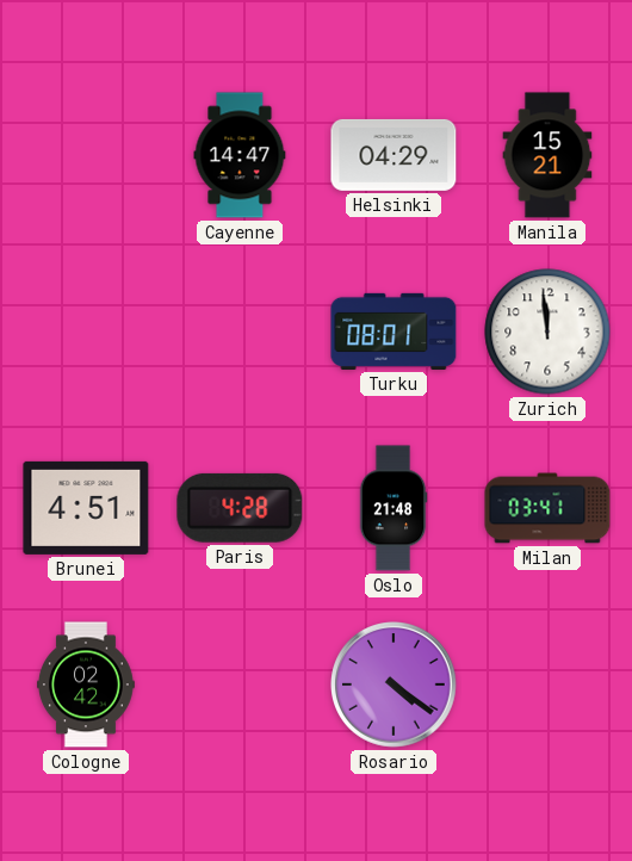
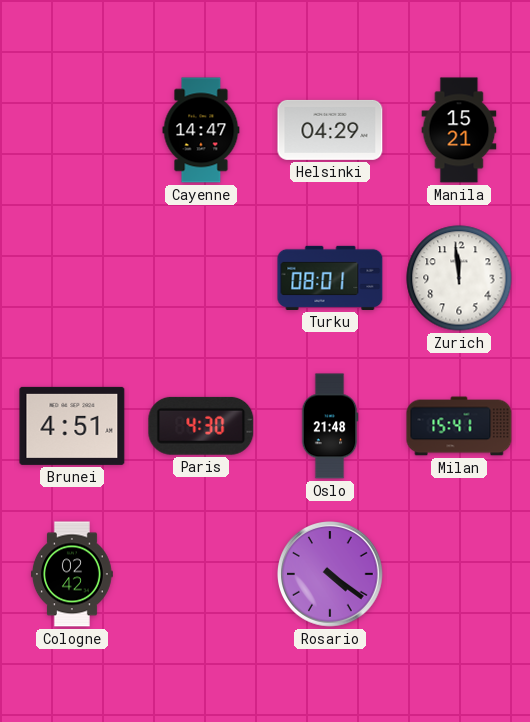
Paris: 4:28 -> 4:30
Milan: 03:41 -> 15:41
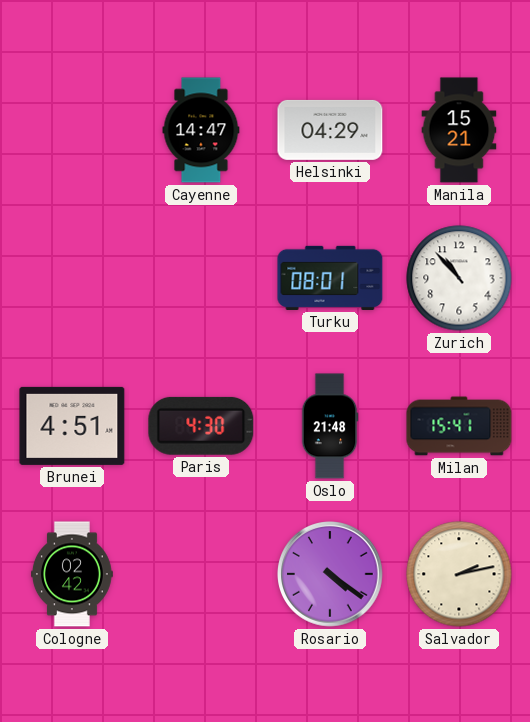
Zurich: 11:59 -> 10:53
Salvador: none -> 2:13
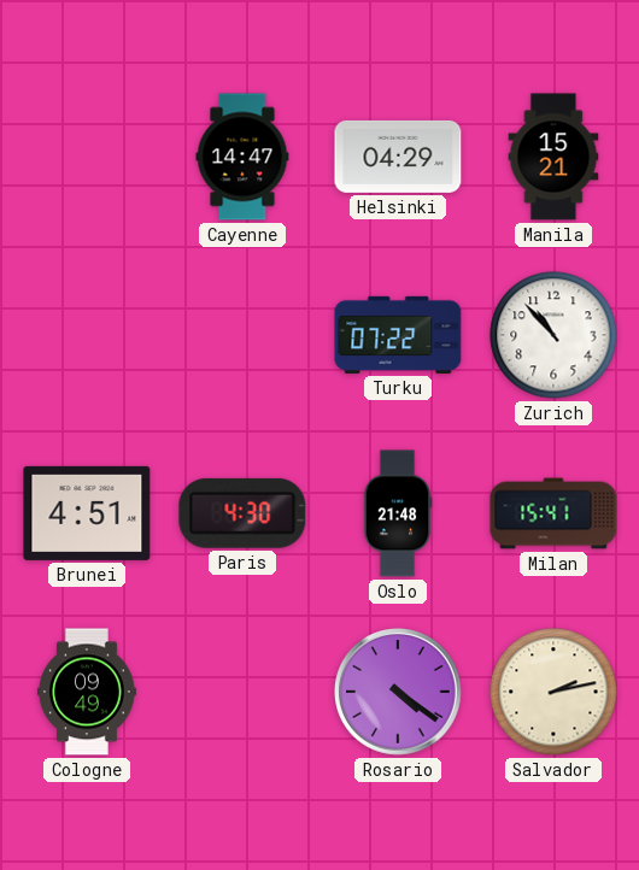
Turku: 08:01 -> 07:22
Cologne: 02:42 -> 09:49
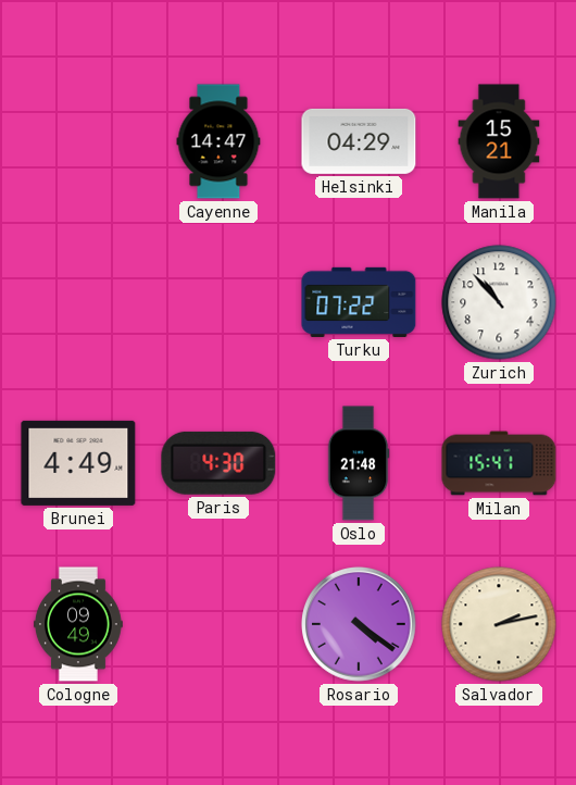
Brunei: 4:51 -> 4:49
